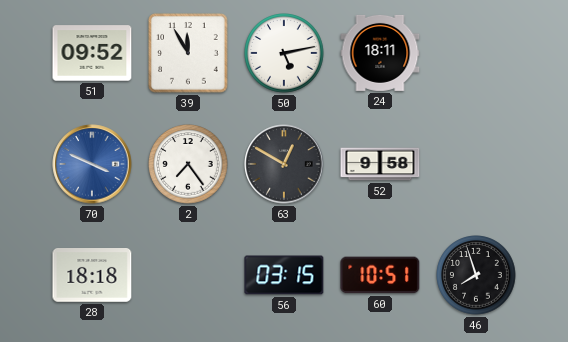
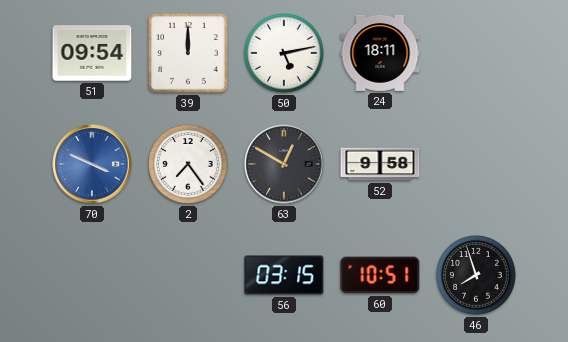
51: 09:52 -> 09:54
39: 11:55 -> 12:00
28: 18:18 -> none
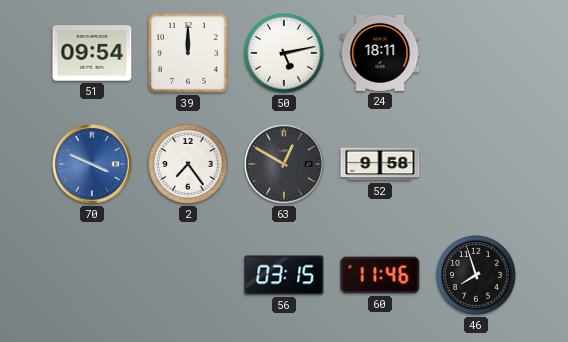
60: 10:51 -> 11:46
